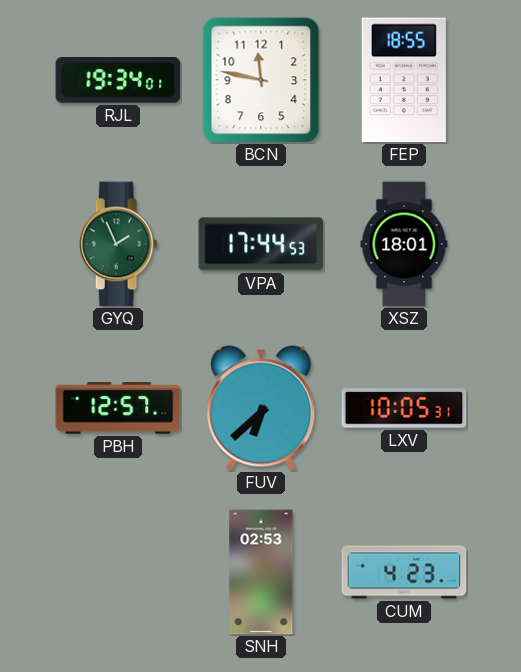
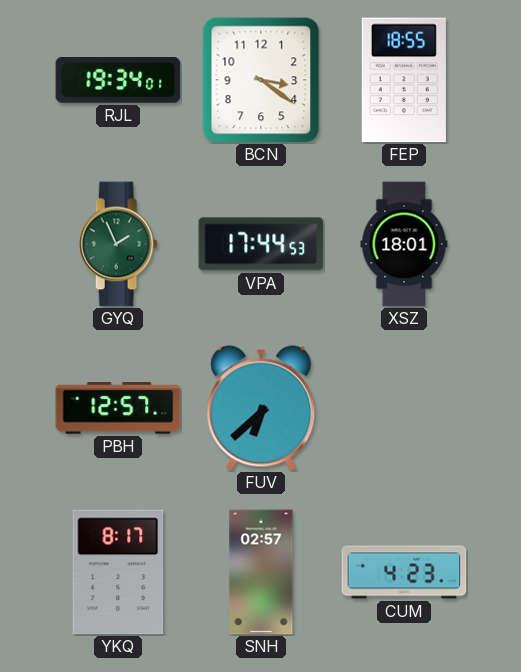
BCN: 11:47 -> 3:21
LXV: 10:05 -> none
YKQ: none -> 8:17
SNH: 02:53 -> 02:57
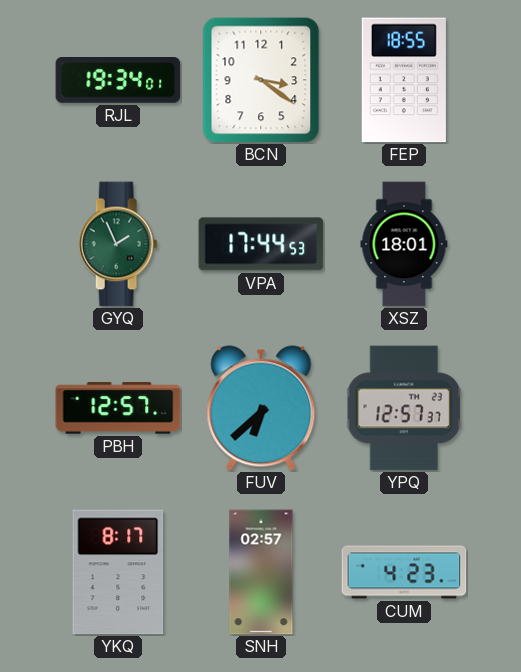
YPQ: none -> 12:57
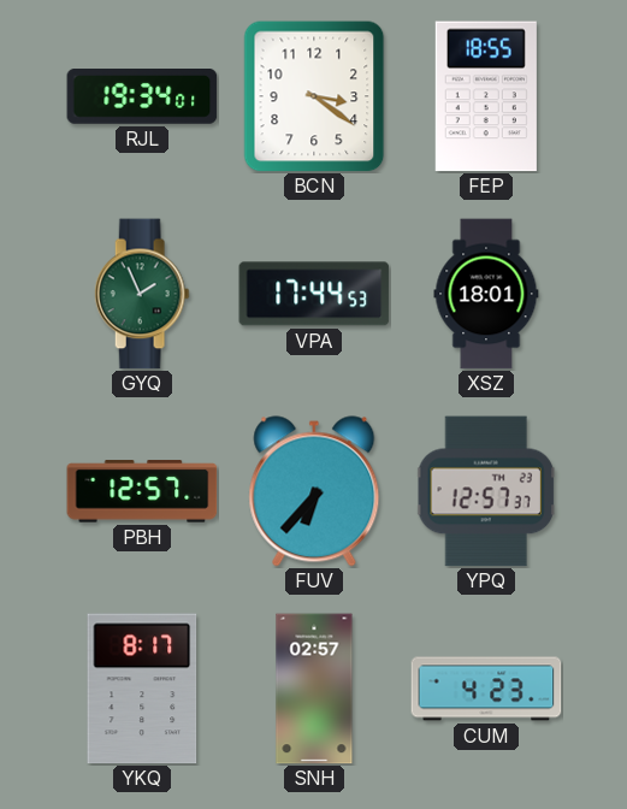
FUV: 6:38 -> 6:37
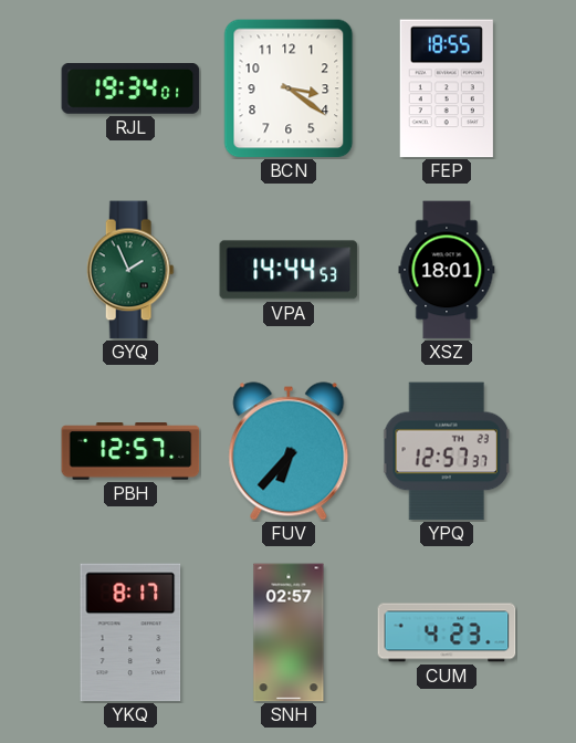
VPA: 17:44 -> 14:44
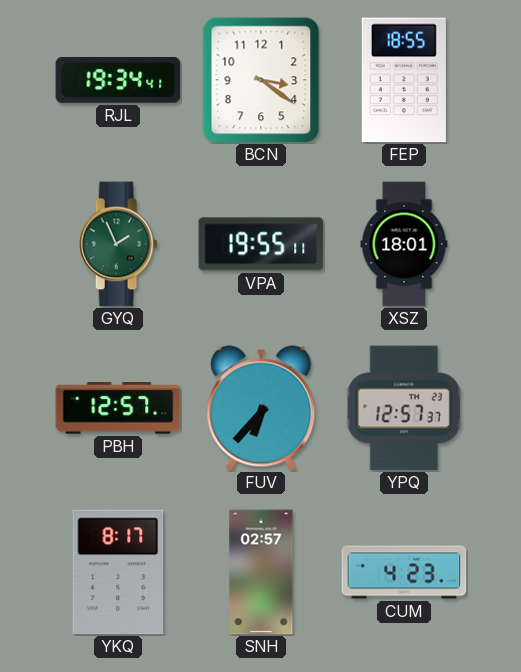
RJL: 19:34:01 -> 19:34:41
VPA: 14:44 -> 19:55
